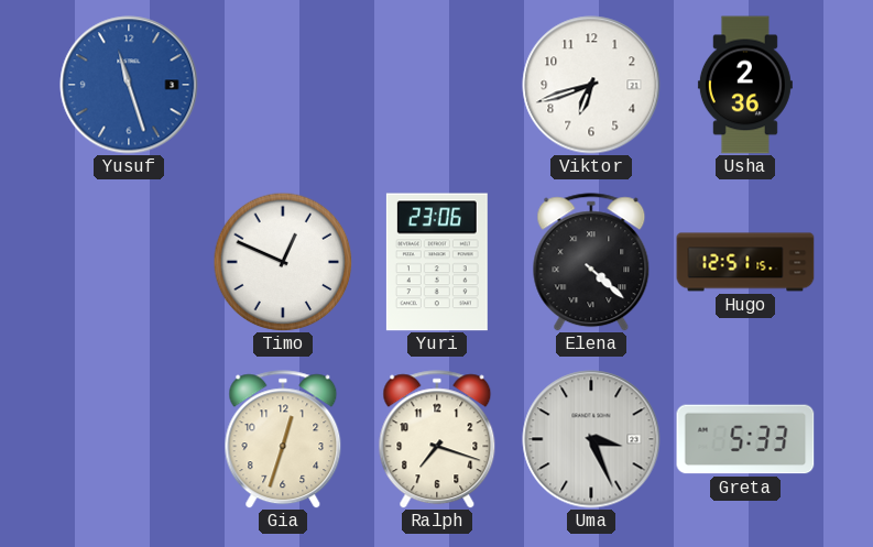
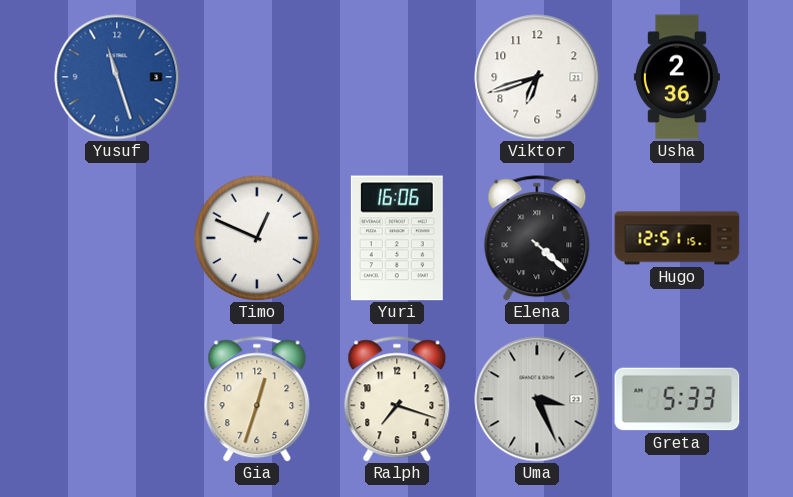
Yuri: 23:06 -> 16:06
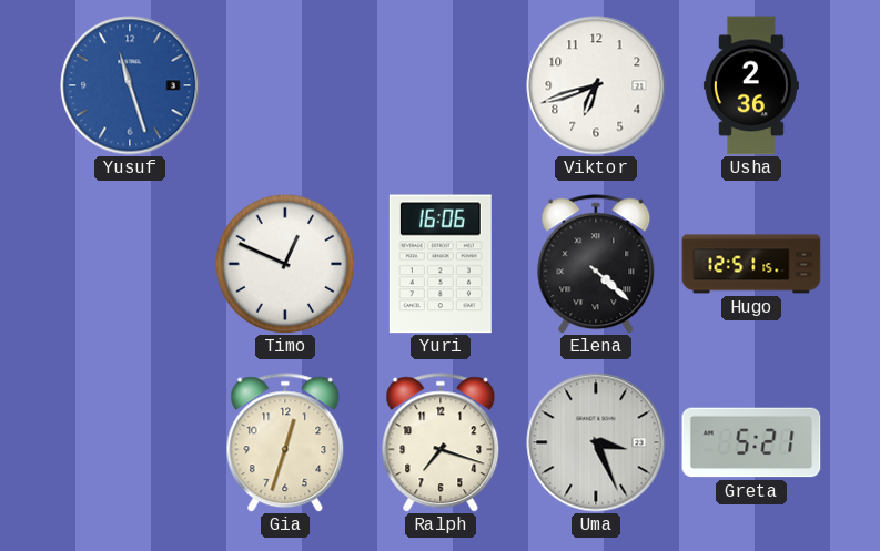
Greta: 5:33 -> 5:21
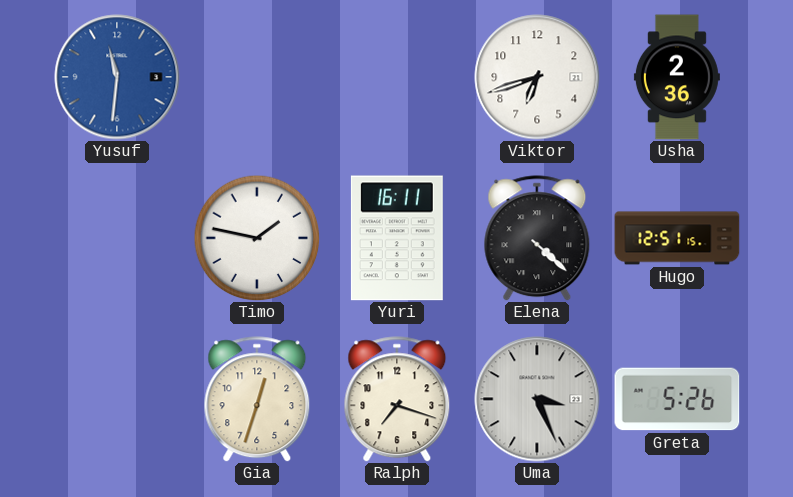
Yusuf: 11:27 -> 11:31
Timo: 12:49 -> 1:47
Yuri: 16:06 -> 16:11
Greta: 5:21 -> 5:26
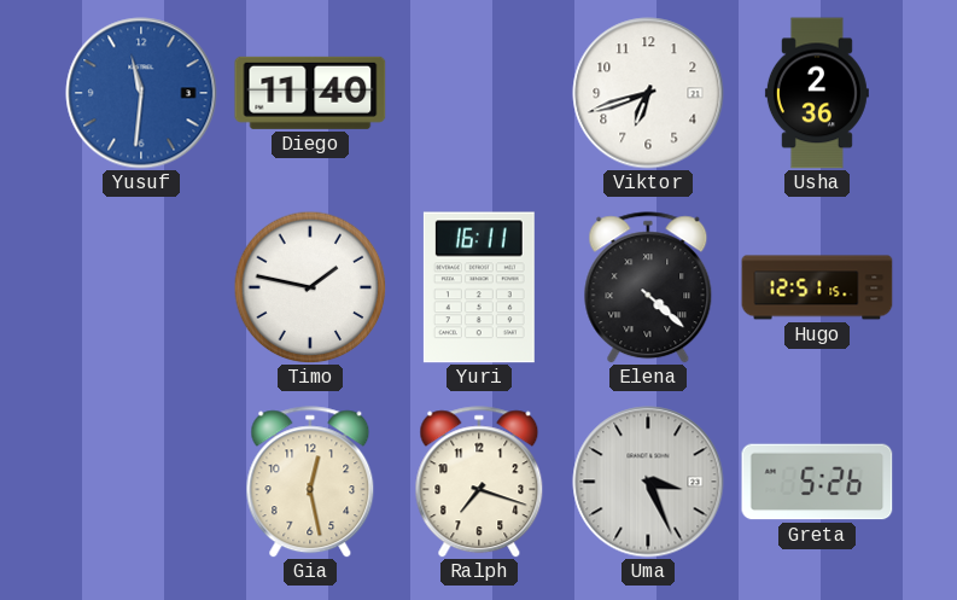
Diego: none -> 11:40
Gia: 12:33 -> 12:28
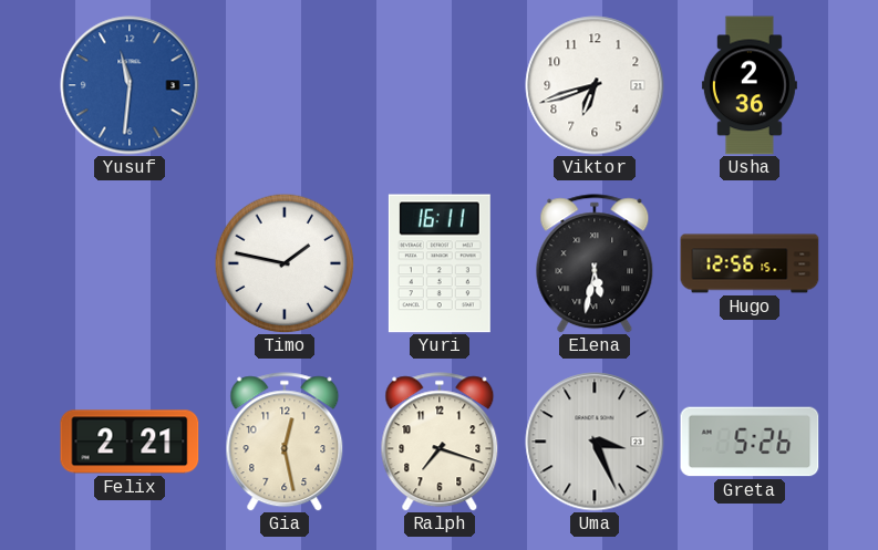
Diego: 11:40 -> none
Elena: 4:22 -> 5:32
Hugo: 12:51 -> 12:56
Felix: none -> 2:21
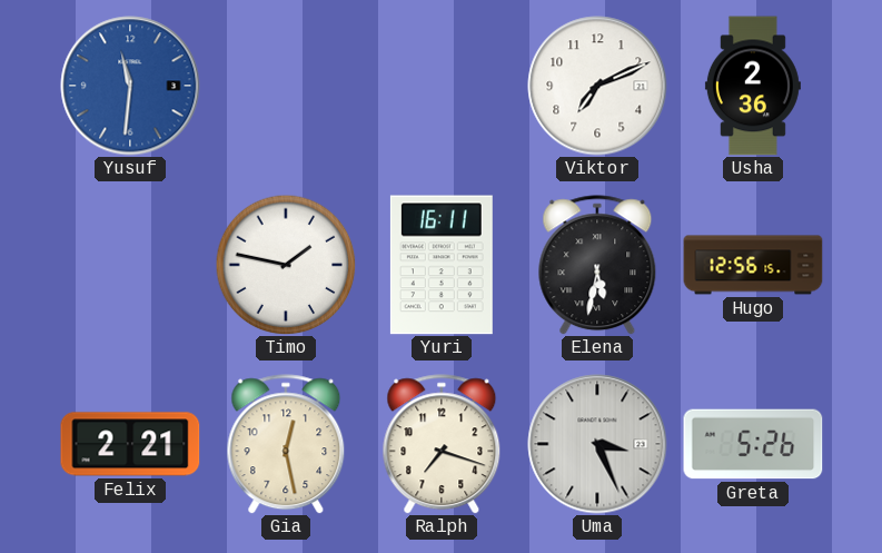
Viktor: 6:42 -> 7:11
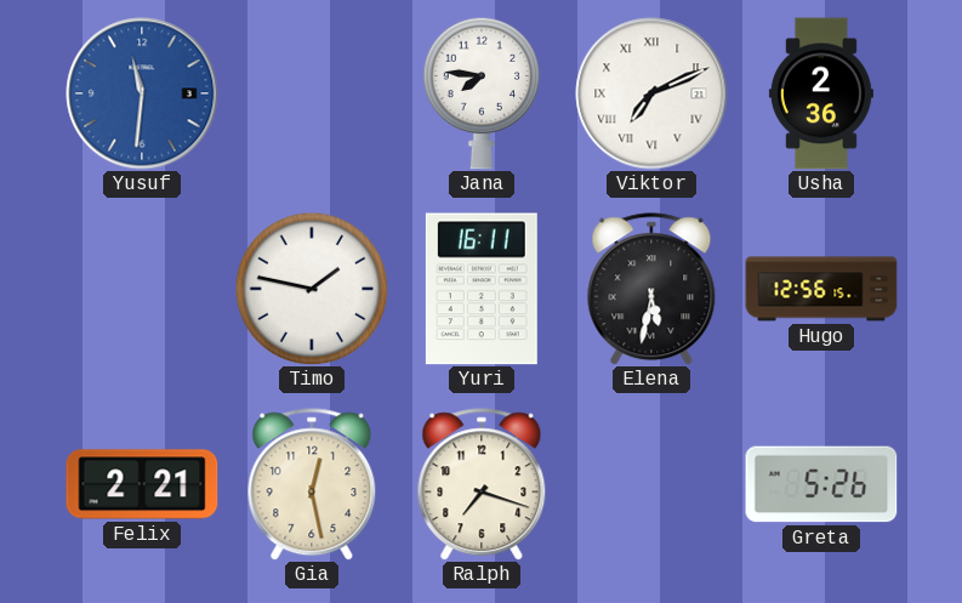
Jana: none -> 7:46
Viktor numerals: Arabic -> Roman
Uma: 3:26 -> none
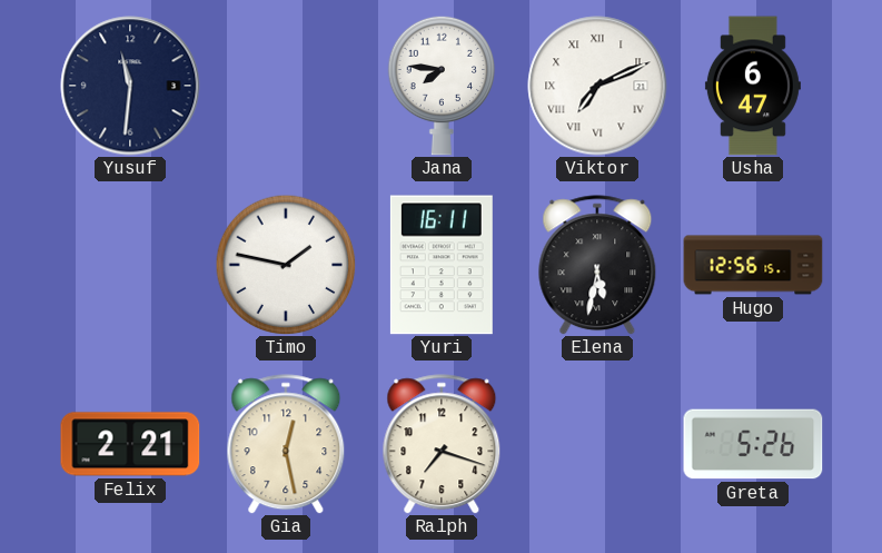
Yusuf dial: blue -> navy
Usha: 2:36 -> 6:47
